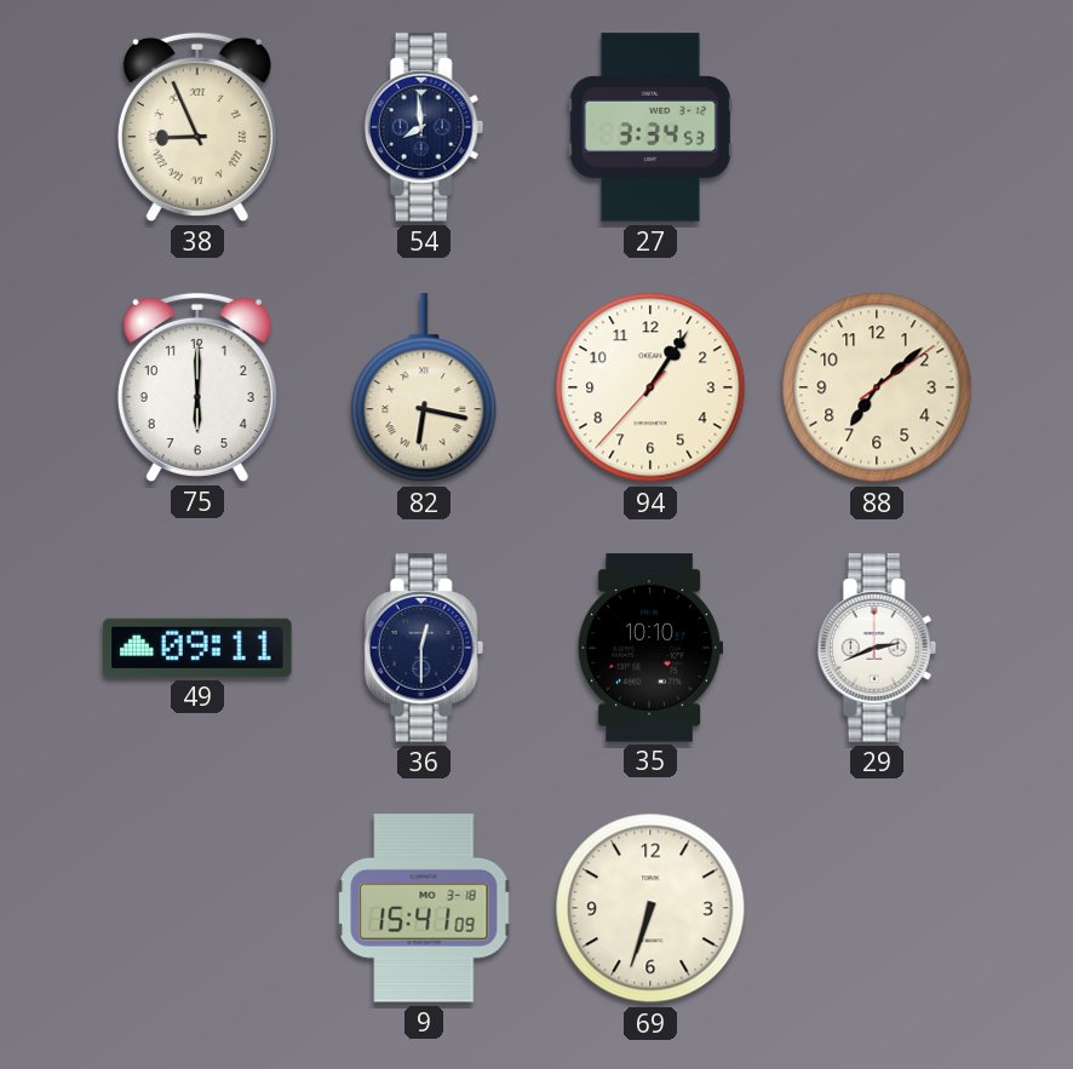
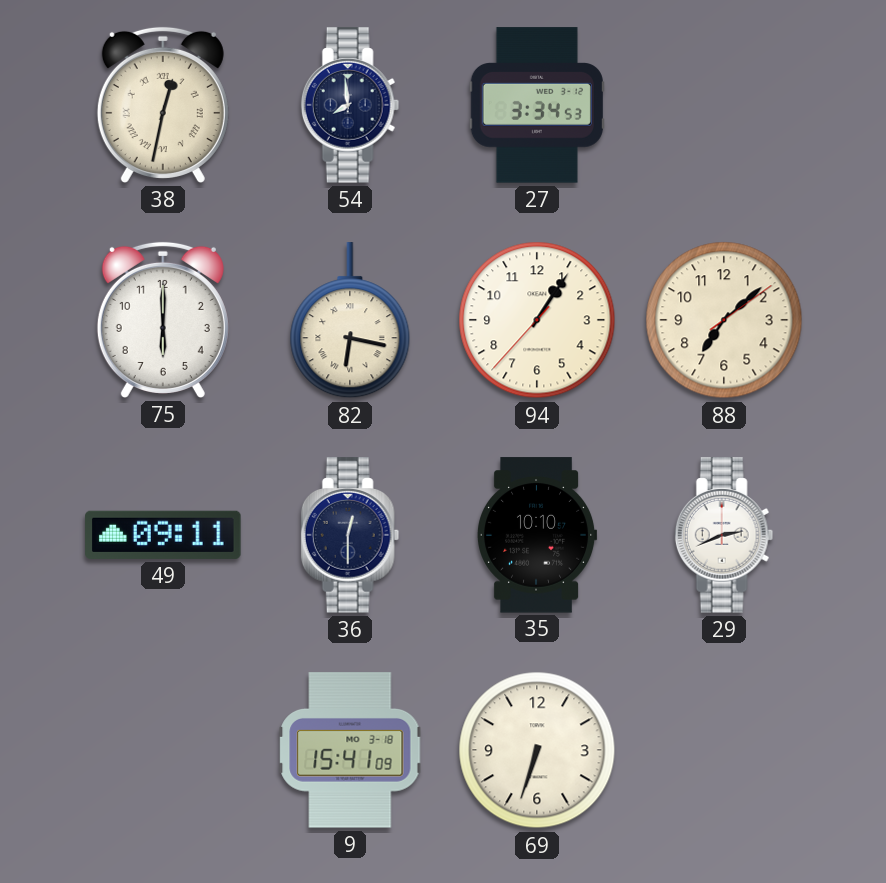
38: 8:56 -> 12:32
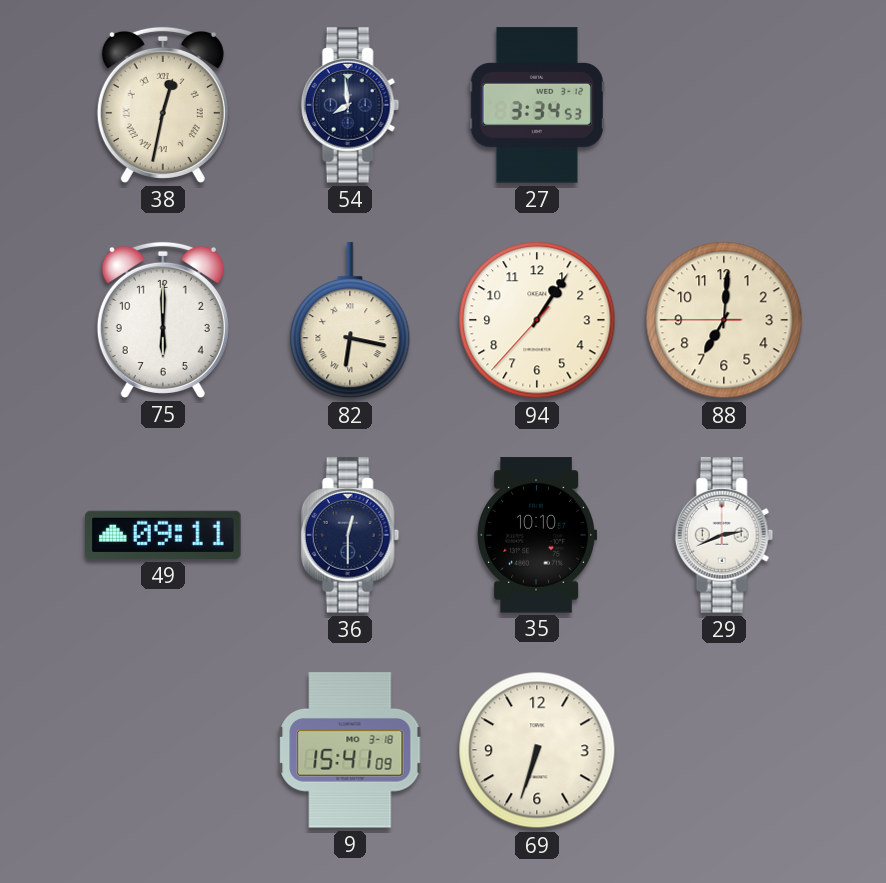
88: 7:08 -> 7:00
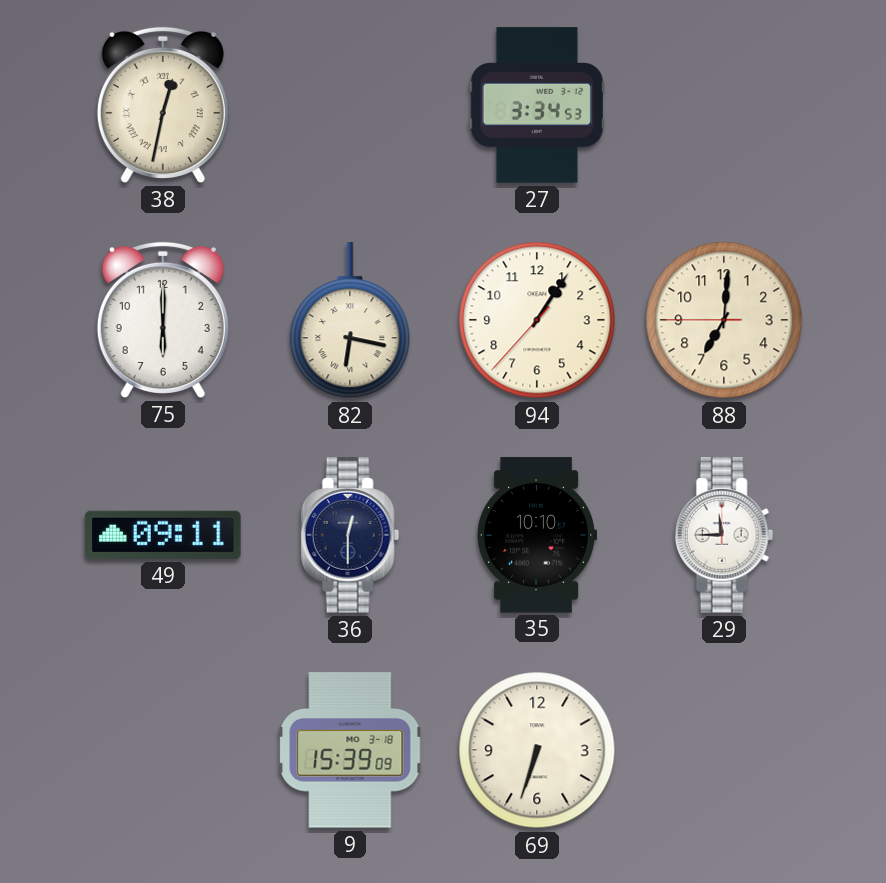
54: 7:59 -> none
29: 2:41 -> 11:45
9: 15:41 -> 15:39
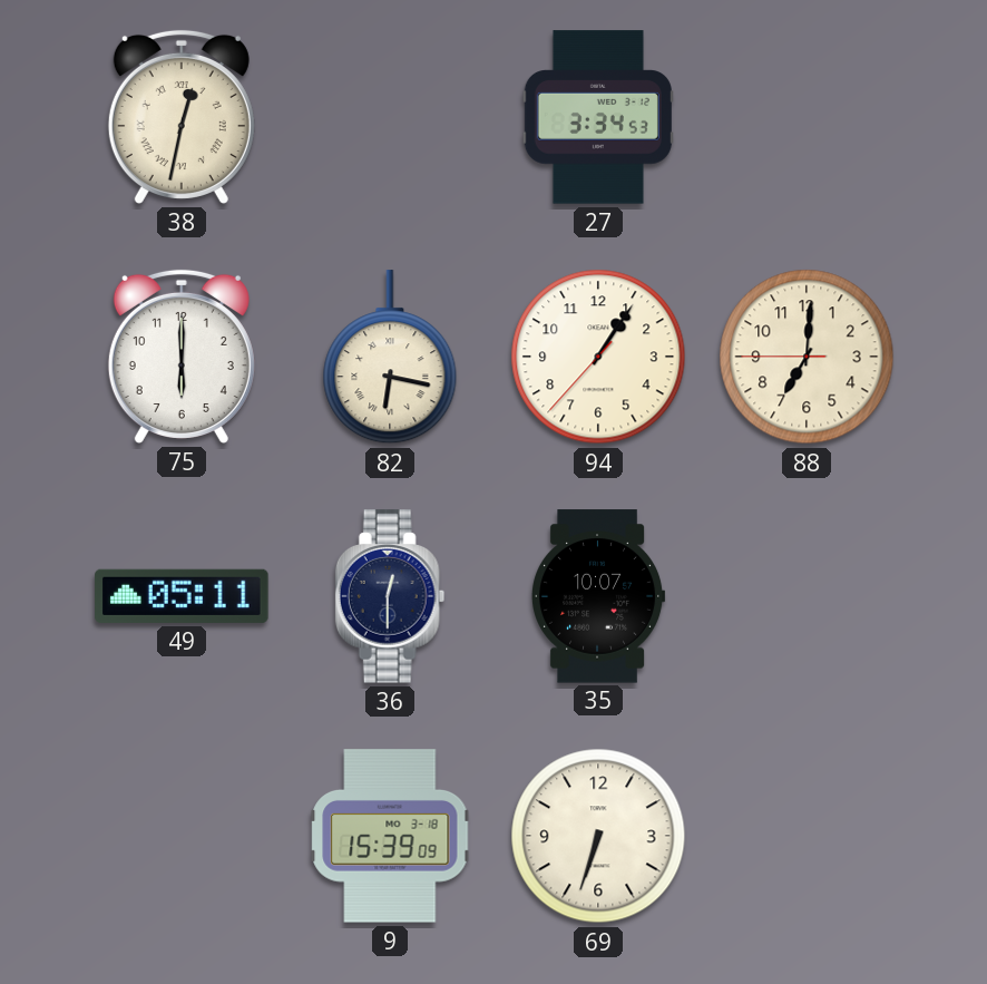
49: 09:11 -> 05:11
35: 10:10 -> 10:07
29: 11:45 -> none
